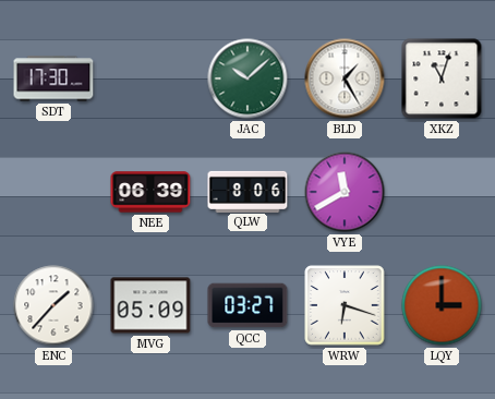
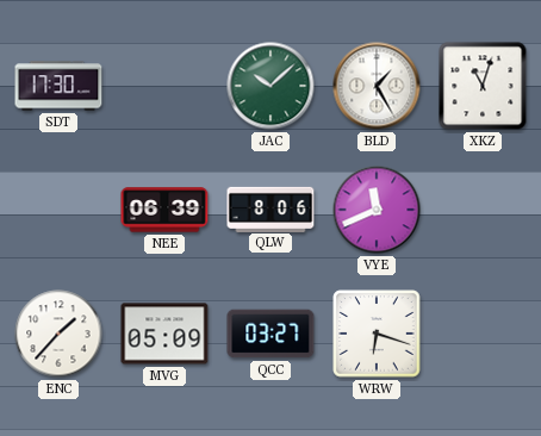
VYE: 11:40 -> 11:41
LQY: 3:00 -> none
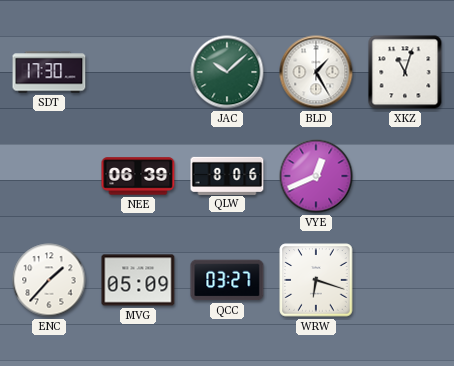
VYE: 11:41 -> 12:41
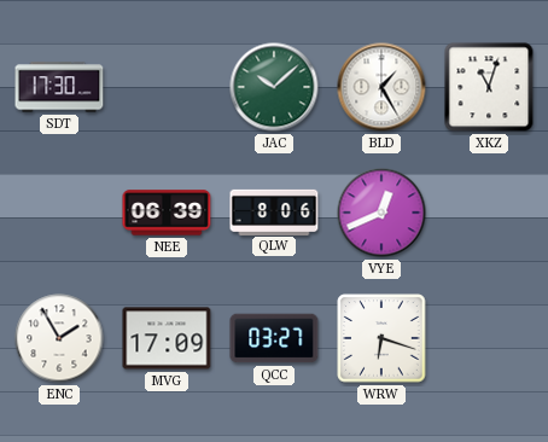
ENC: 1:37 -> 1:55
MVG: 05:09 -> 17:09
